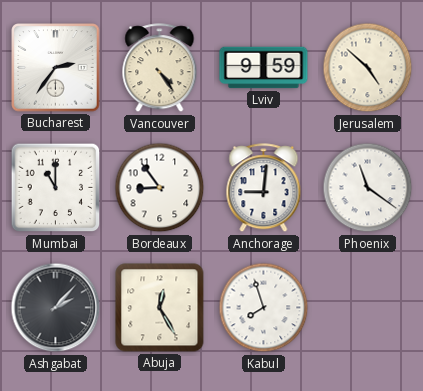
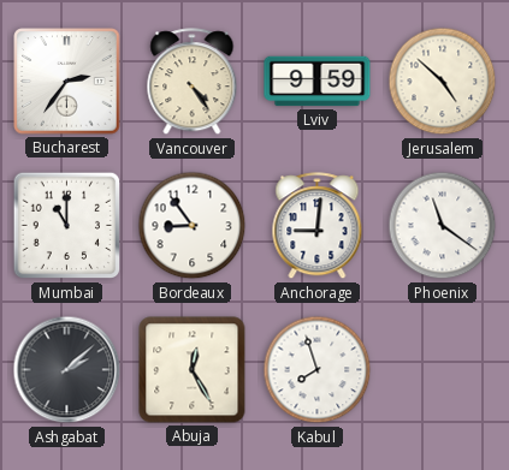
Ashgabat: 2:07 -> 2:08
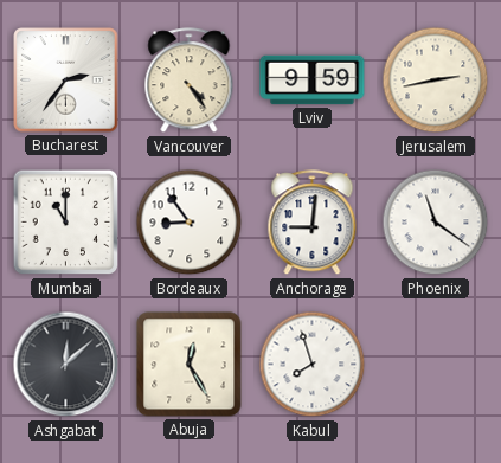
Jerusalem: 4:52 -> 2:43
Ashgabat: 2:08 -> 12:08
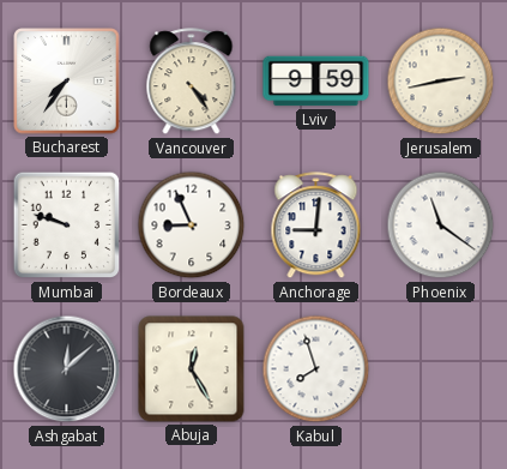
Bucharest: 2:36 -> 7:36
Mumbai: 11:00 -> 9:48
Bordeaux: 8:54 -> 8:56
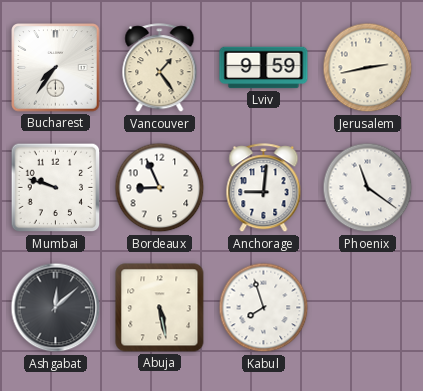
Vancouver: 4:24 -> 1:24
Abuja: 12:25 -> 5:28
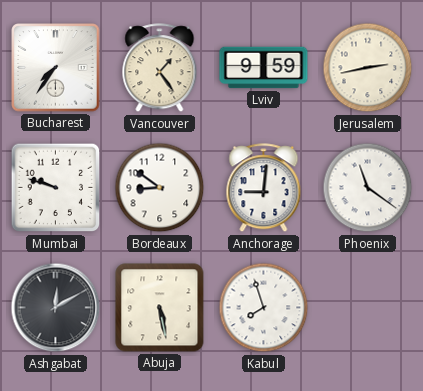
Bordeaux: 8:56 -> 8:51
Ashgabat: 12:08 -> 12:10
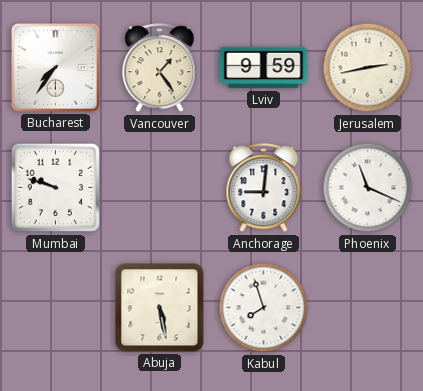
Bordeaux: 8:51 -> none
Phoenix: 11:21 -> 11:19
Ashgabat: 12:10 -> none
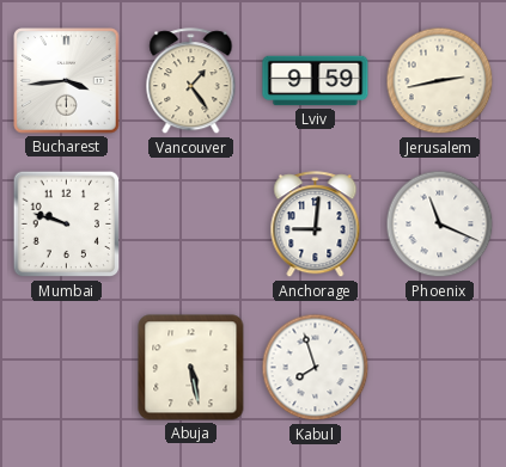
Bucharest: 7:36 -> 3:44
